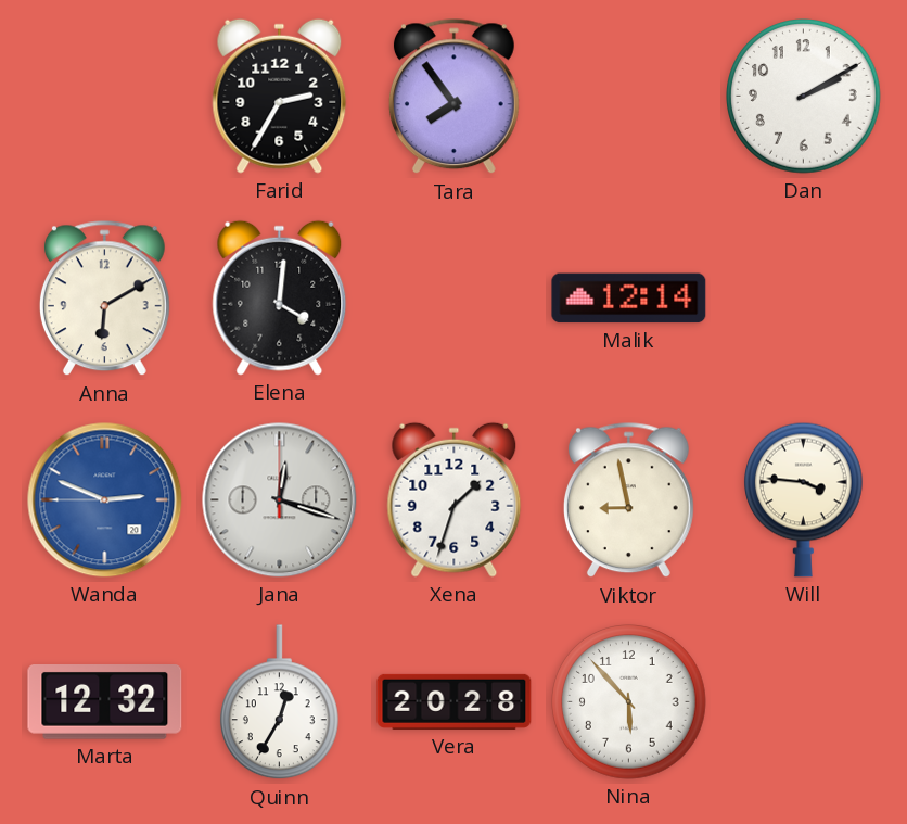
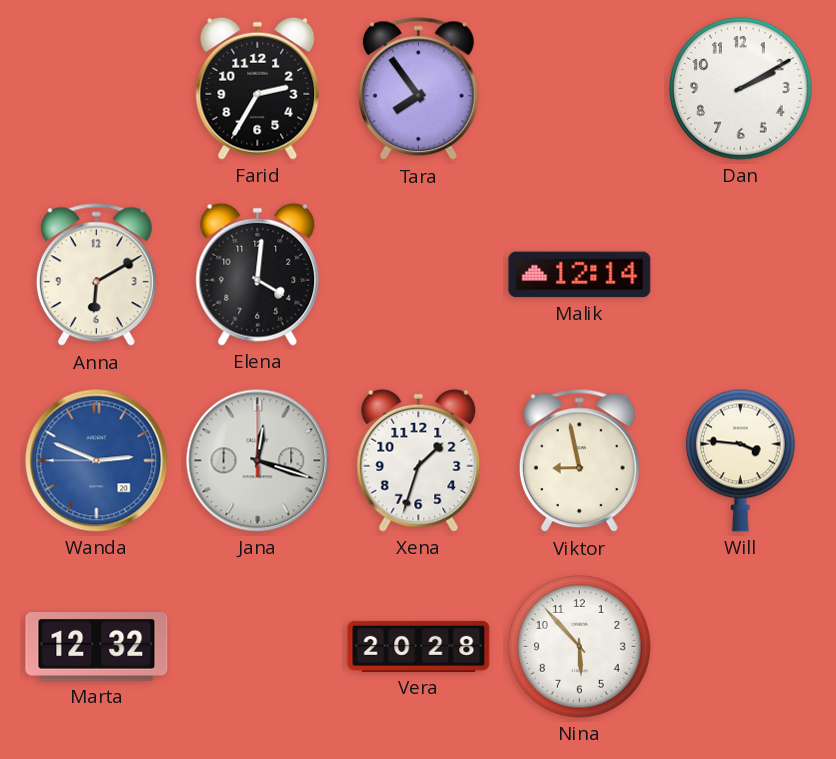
Quinn: 12:35 -> none
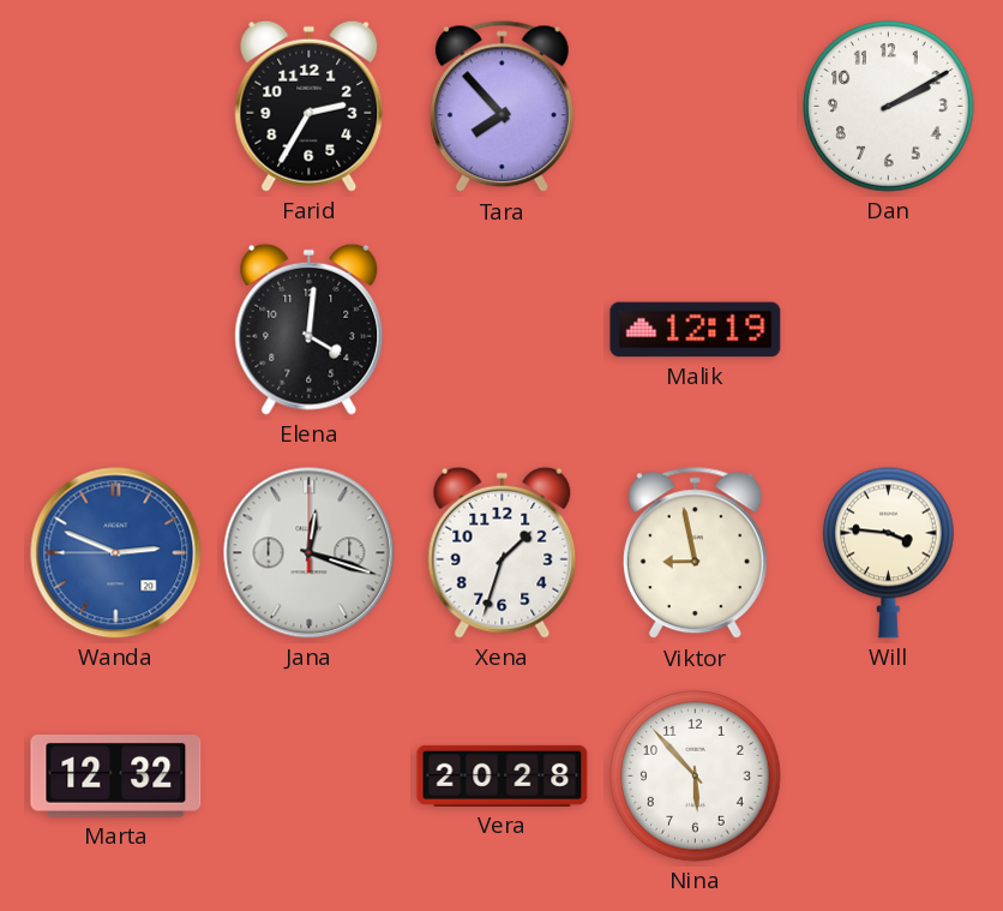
Tara: 7:54 -> 7:53
Anna: 6:10 -> none
Malik: 12:14 -> 12:19
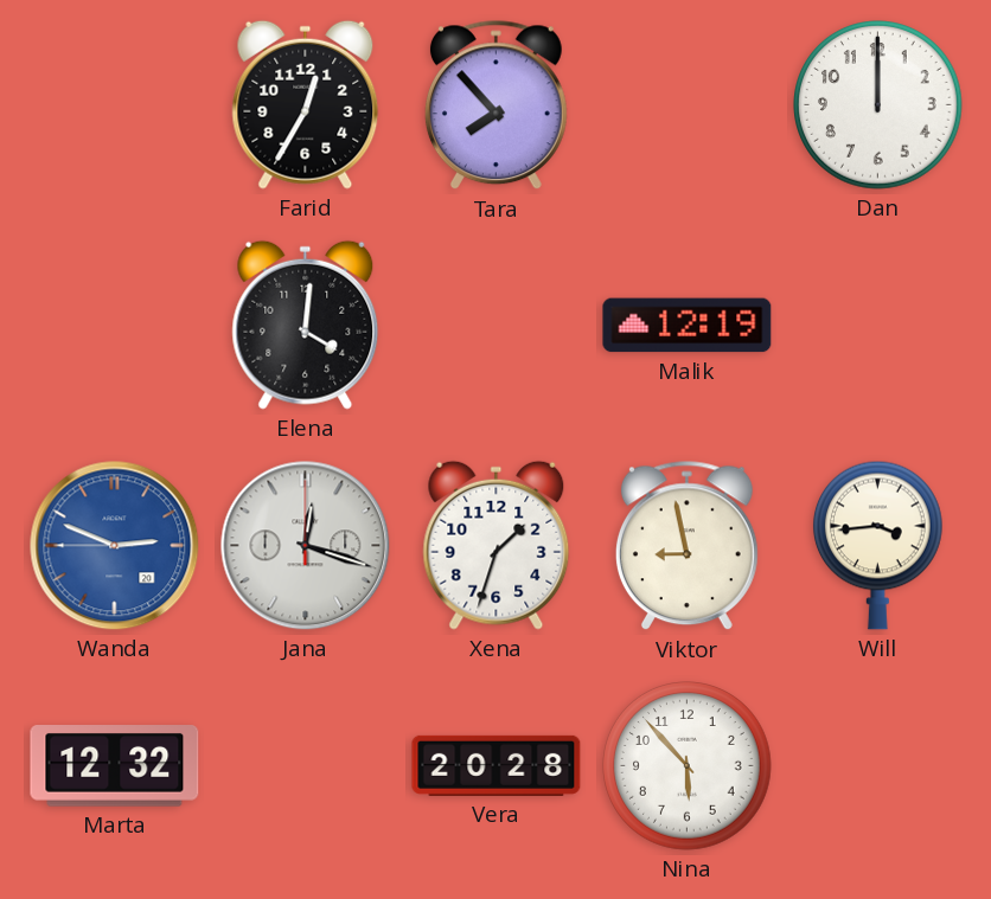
Farid: 2:35 -> 12:35
Dan: 2:10 -> 12:00
Will: 3:46 -> 3:44
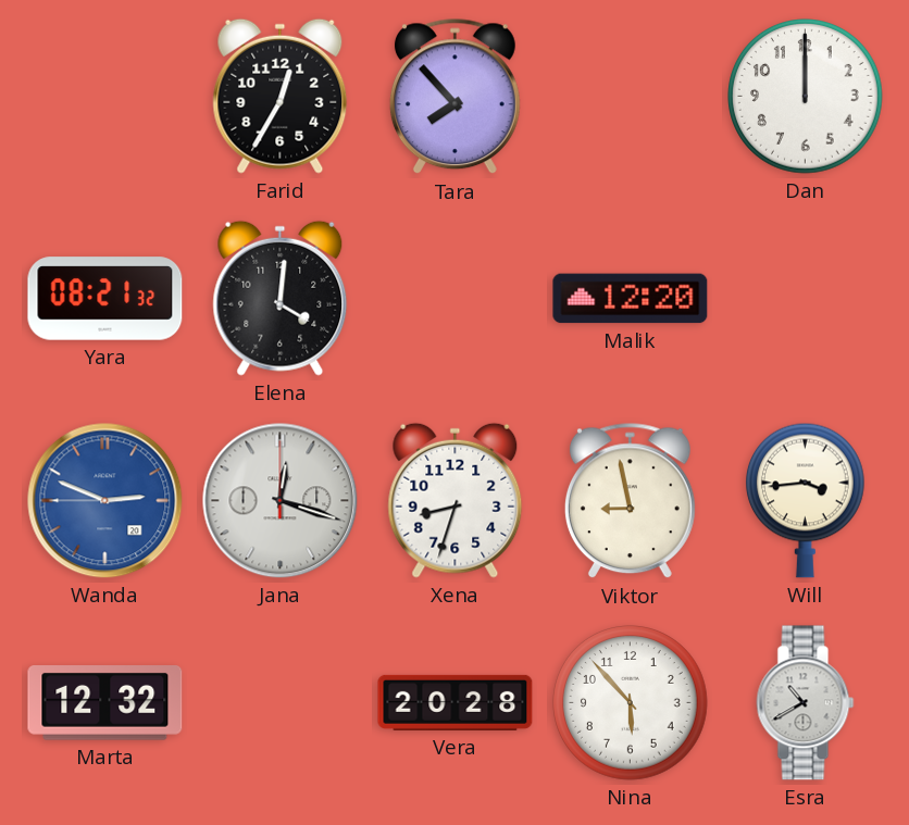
Yara: none -> 08:21
Malik: 12:19 -> 12:20
Xena: 1:33 -> 8:33
Esra: none -> 10:40
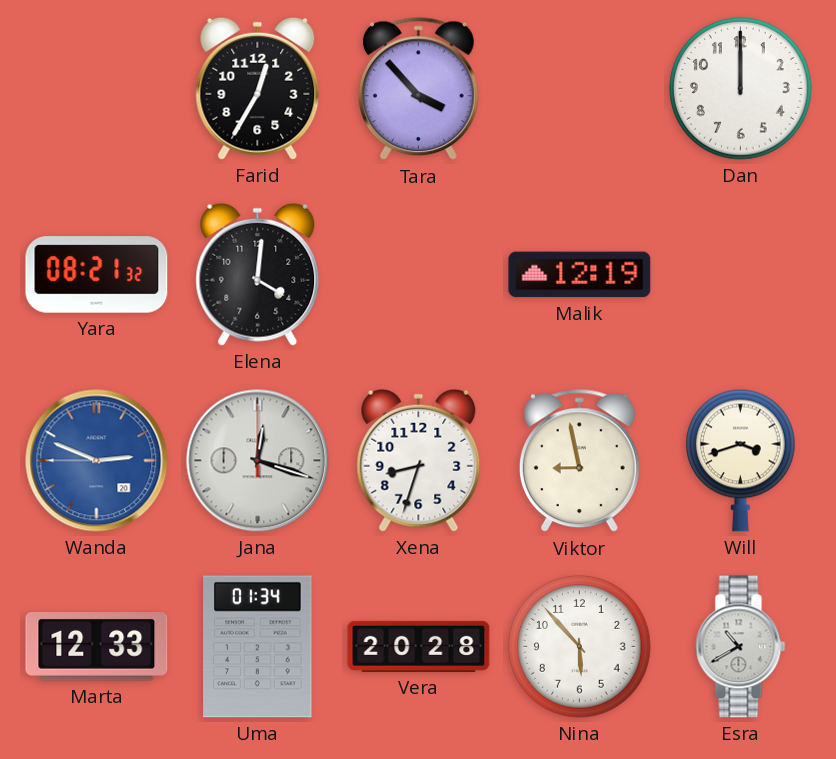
Tara: 7:53 -> 3:53
Malik: 12:20 -> 12:19
Will: 3:44 -> 3:42
Marta: 12:32 -> 12:33
Uma: none -> 01:34
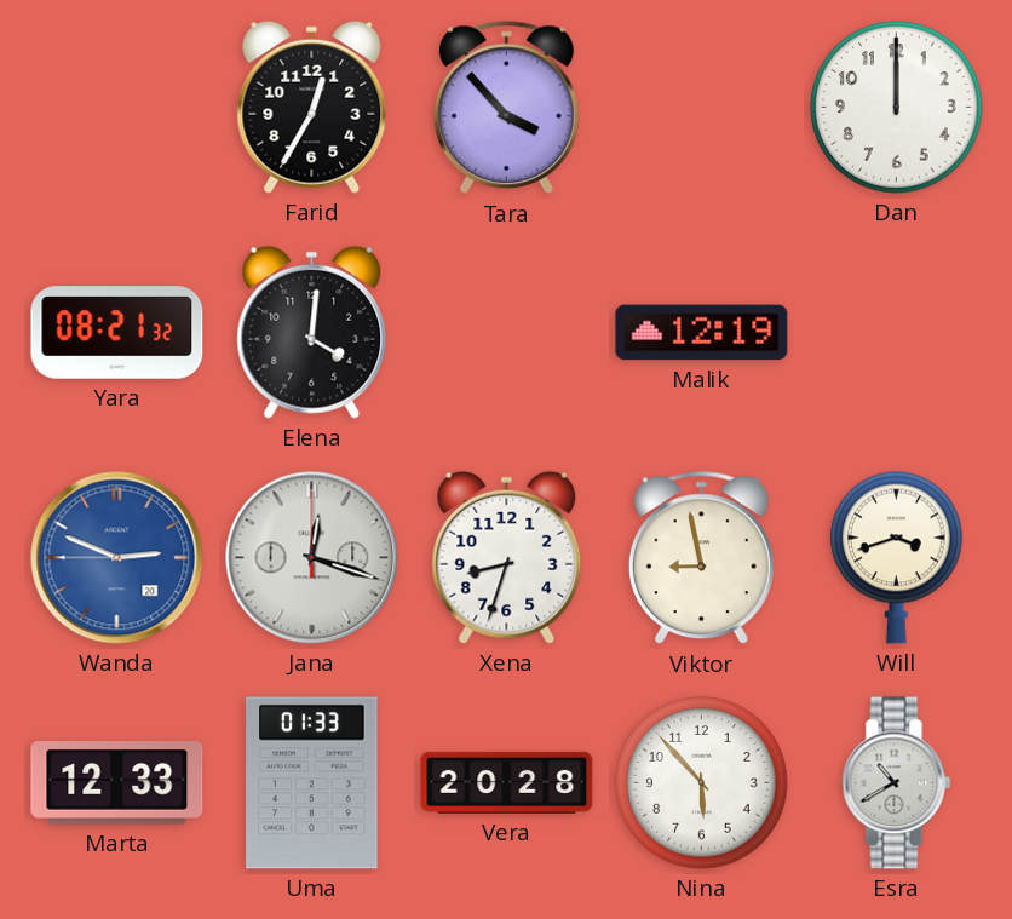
Uma: 01:34 -> 01:33
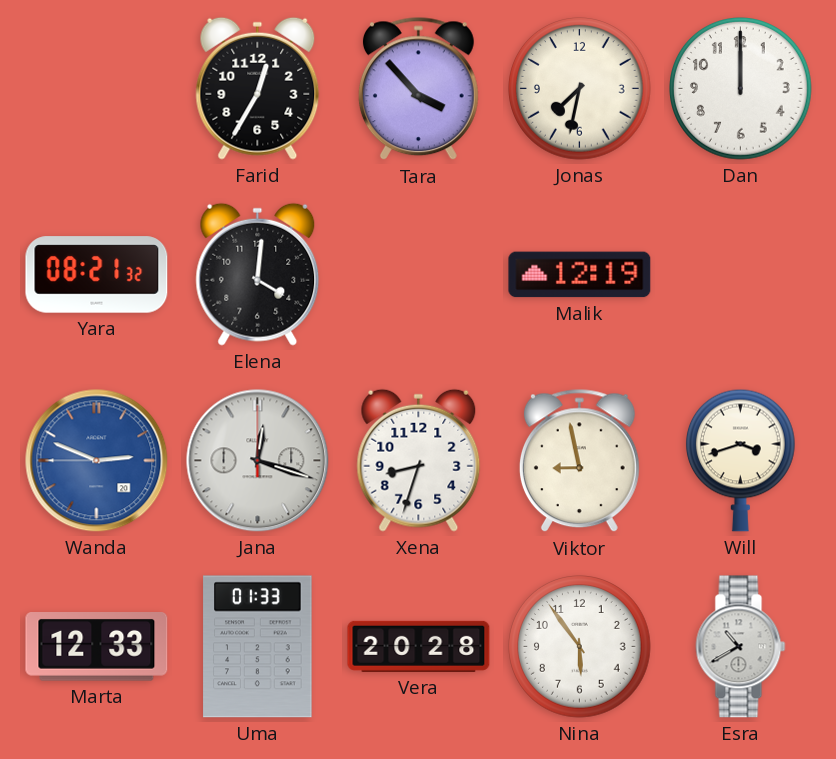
Jonas: none -> 7:32
Nina: 5:53 -> 5:54
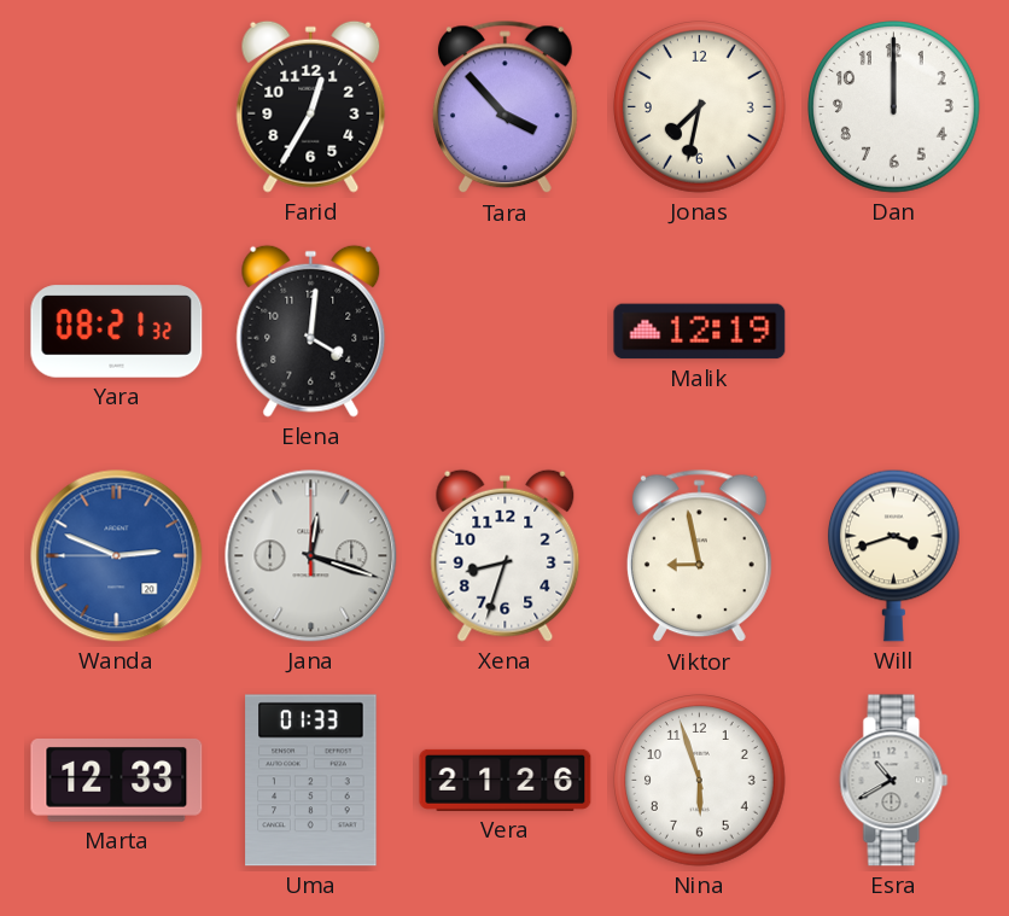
Vera: 20:28 -> 21:26
Nina: 5:54 -> 5:57
